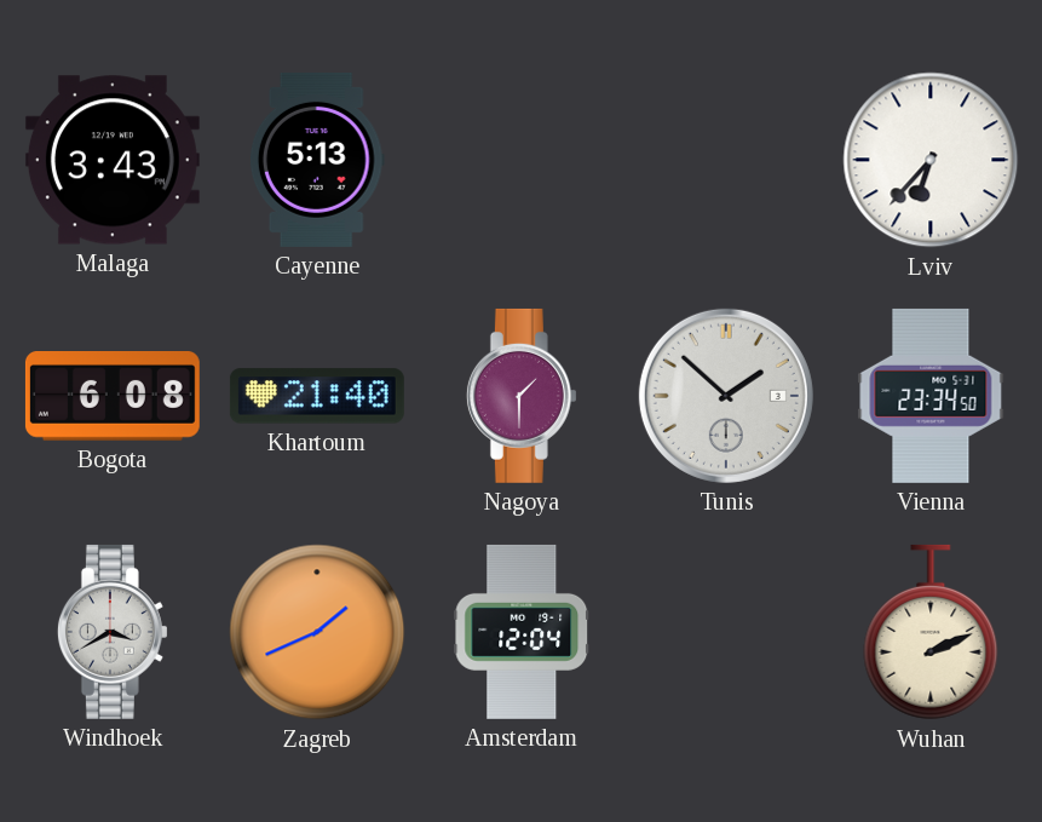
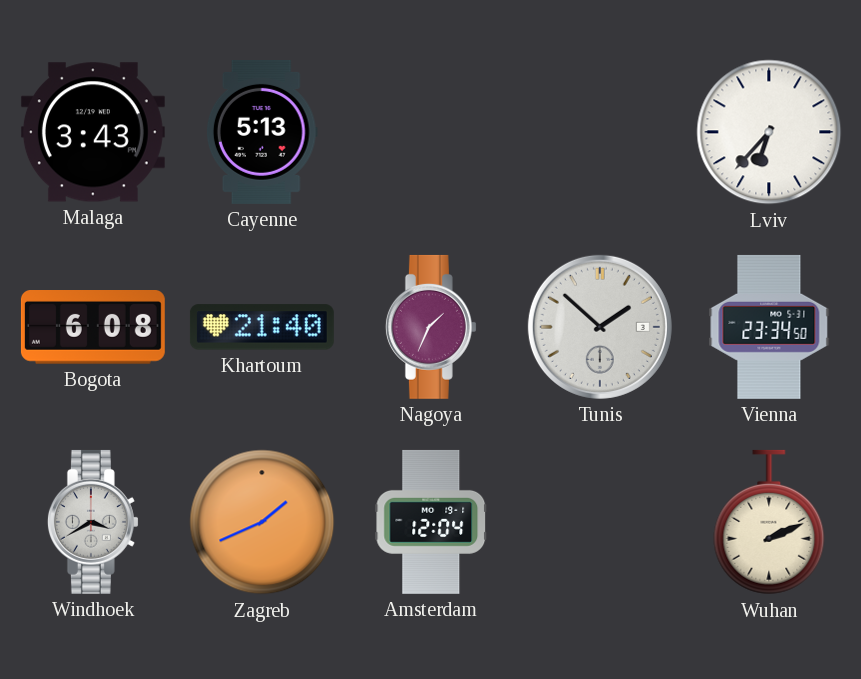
Nagoya: 1:30 -> 1:34
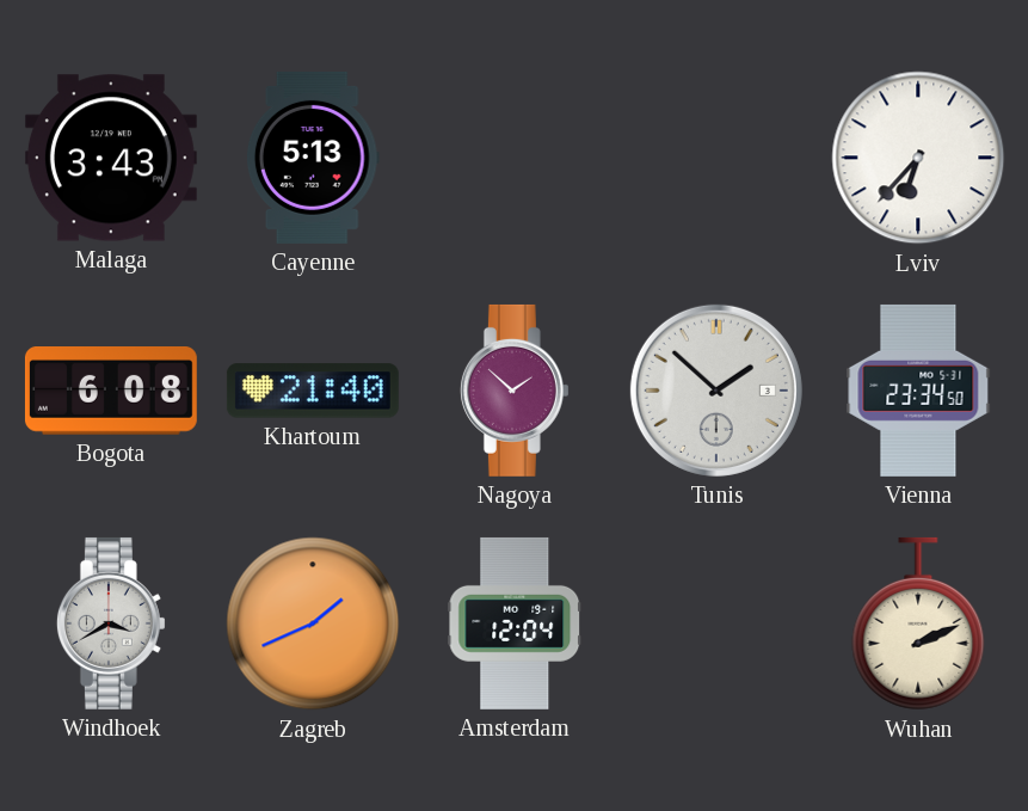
Nagoya: 1:34 -> 1:52
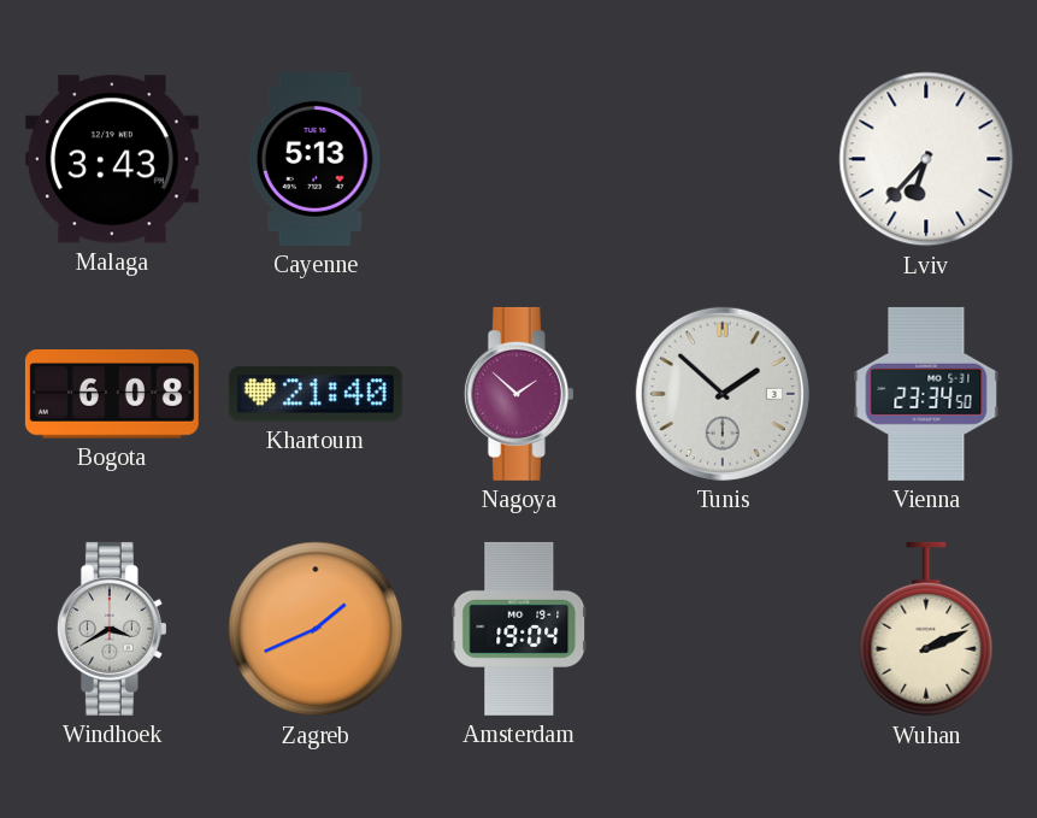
Amsterdam: 12:04 -> 19:04
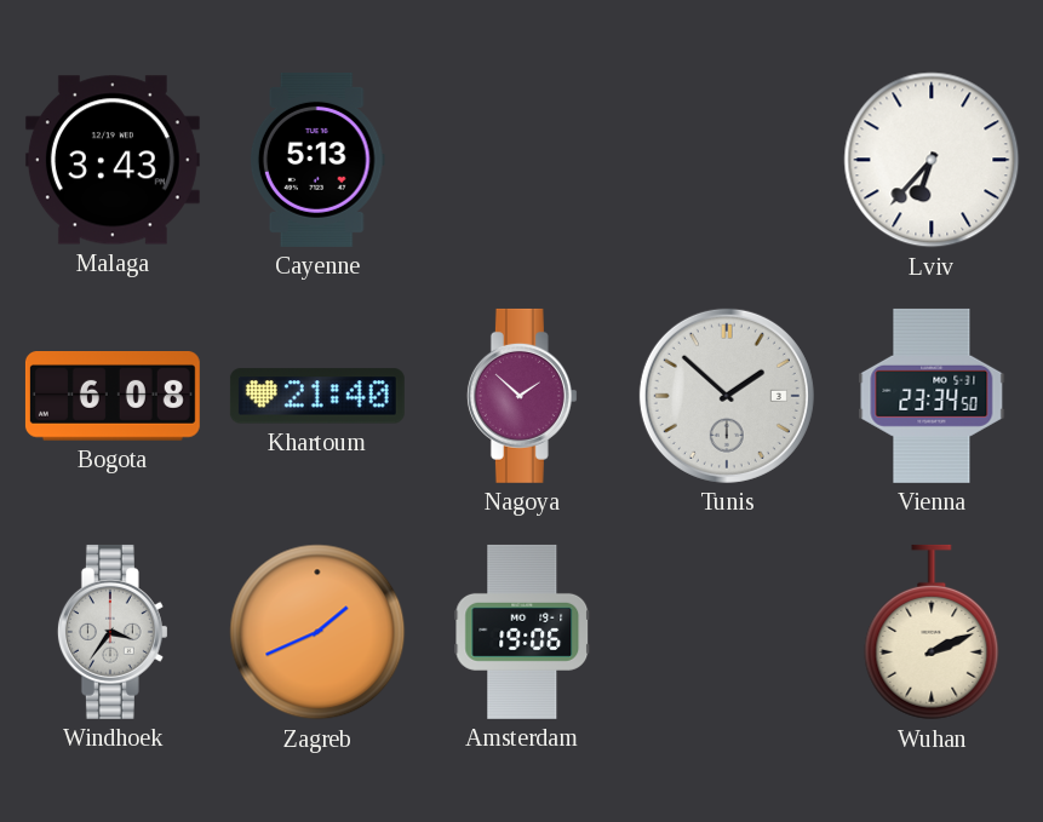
Windhoek: 3:40 -> 3:36
Amsterdam: 19:04 -> 19:06
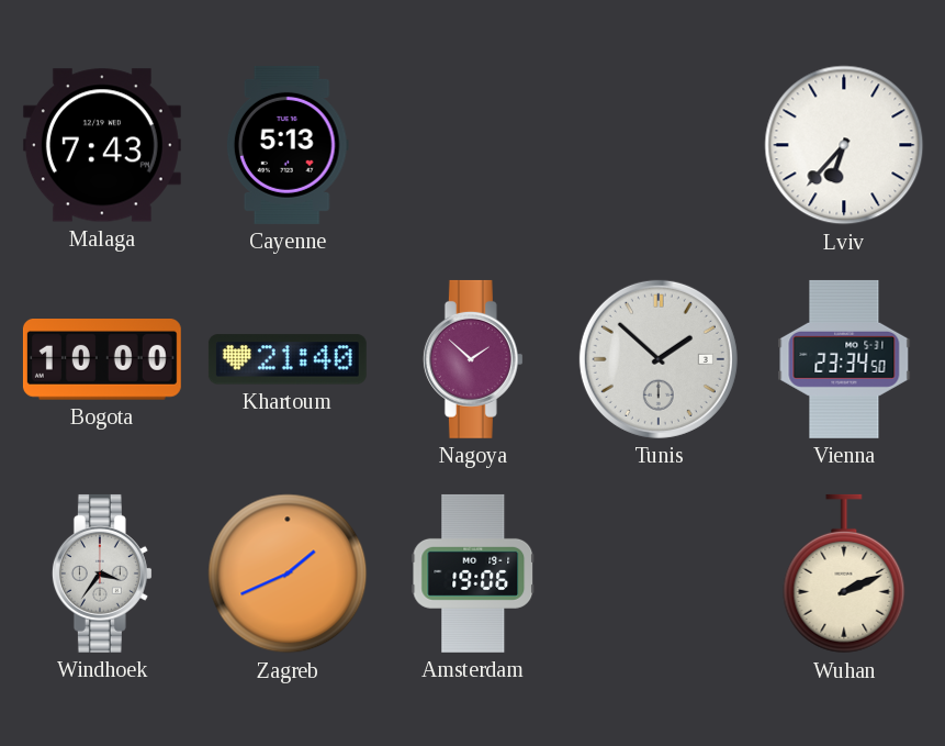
Malaga: 3:43 -> 7:43
Bogota: 6:08 -> 10:00
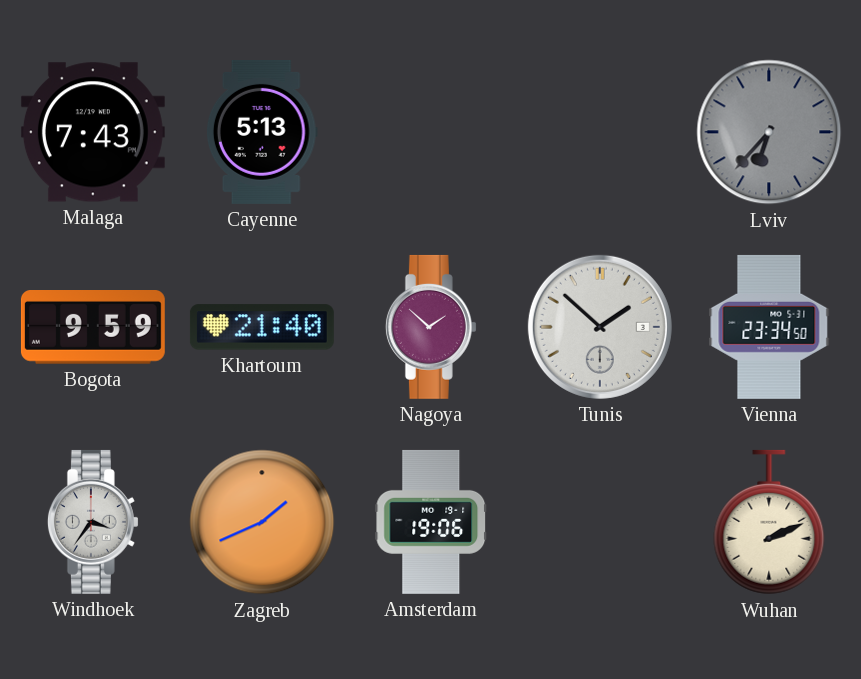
Lviv dial: white -> grey
Bogota: 10:00 -> 9:59
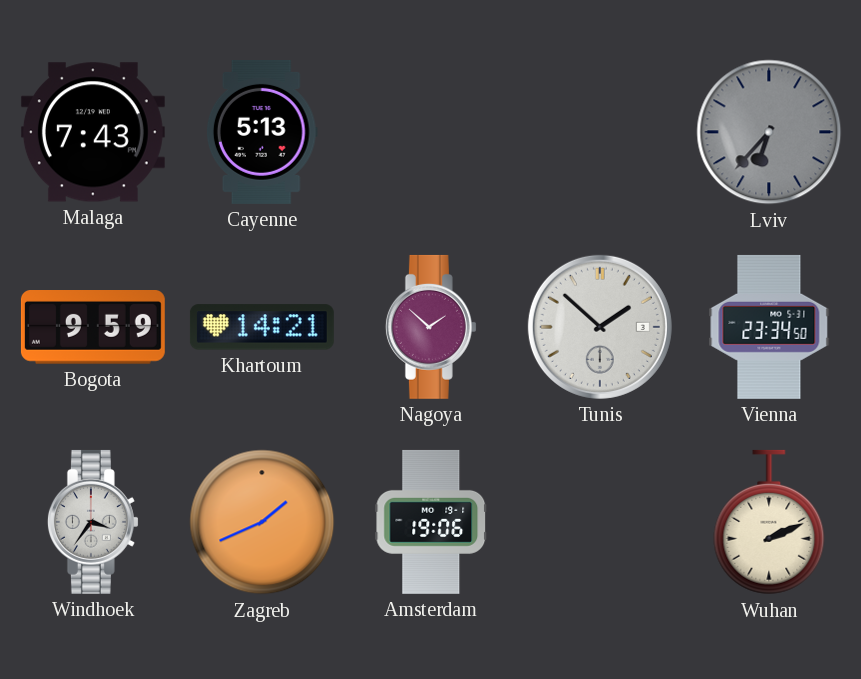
Khartoum: 21:40 -> 14:21
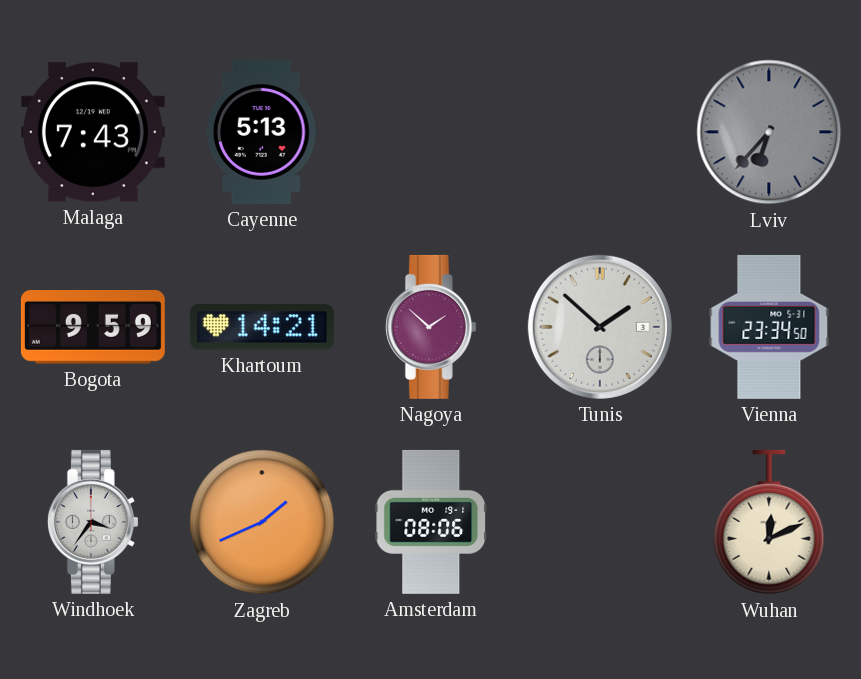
Amsterdam: 19:06 -> 08:06
Wuhan: 2:11 -> 12:11
